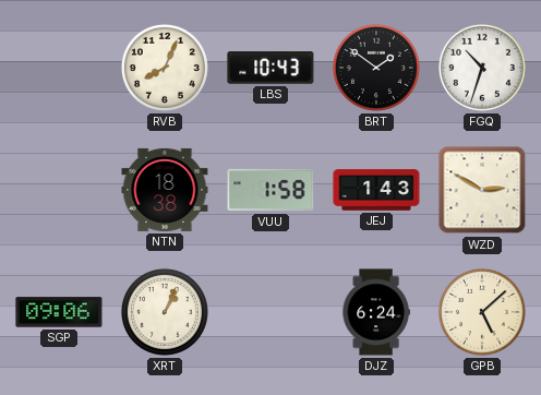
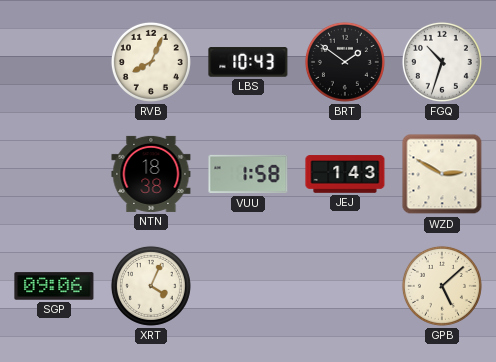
XRT: 1:04 -> 4:04
DJZ: 6:24 -> none
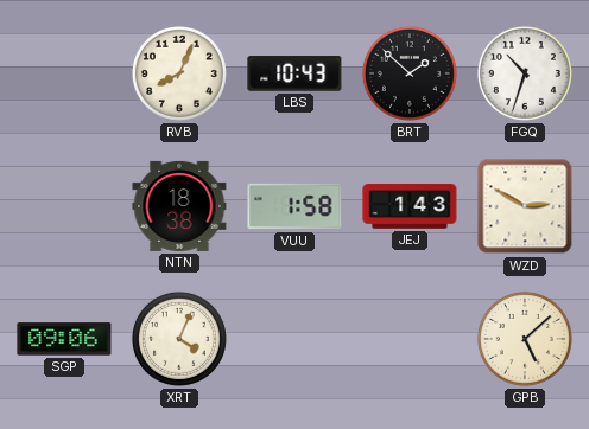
BRT: 1:51 -> 1:52
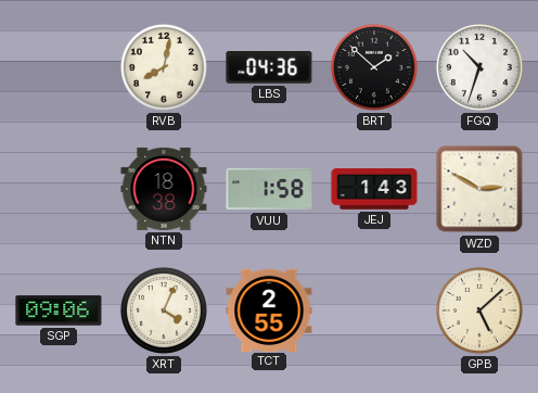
RVB: 8:04 -> 8:02
LBS: 10:43 -> 04:36
TCT: none -> 2:55
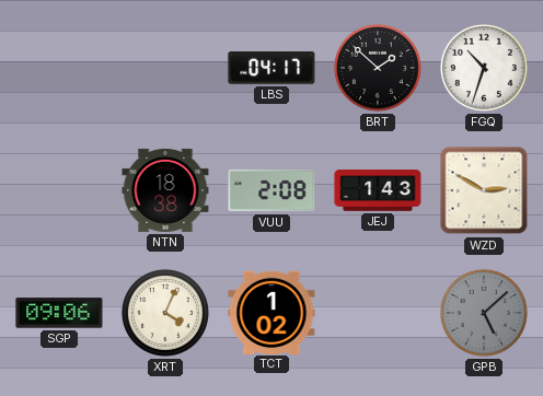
RVB: 8:02 -> none
LBS: 04:36 -> 04:17
VUU: 1:58 -> 2:08
TCT: 2:55 -> 1:02
GPB dial: cream -> grey
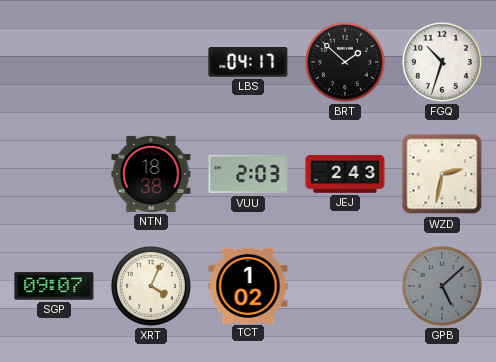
VUU: 2:08 -> 2:03
JEJ: 1:43 -> 2:43
WZD: 2:50 -> 2:32
SGP: 09:06 -> 09:07
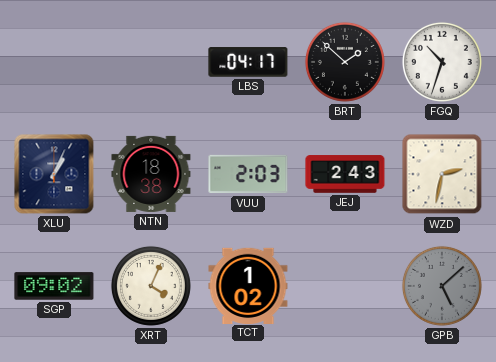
XLU: none -> 1:04
SGP: 09:07 -> 09:02
